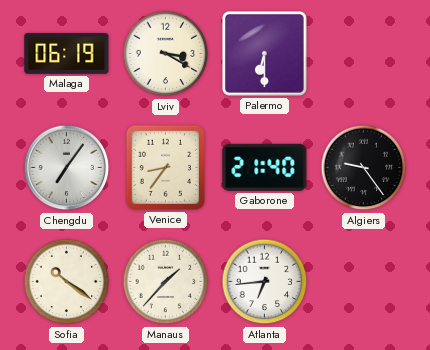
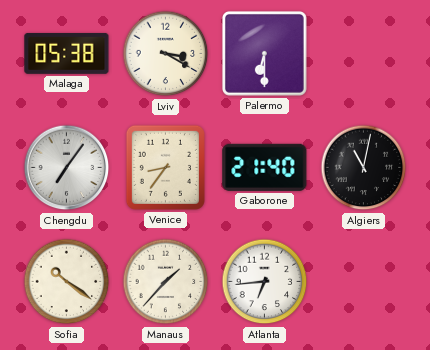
Malaga: 06:19 -> 05:38
Algiers: 9:24 -> 11:02
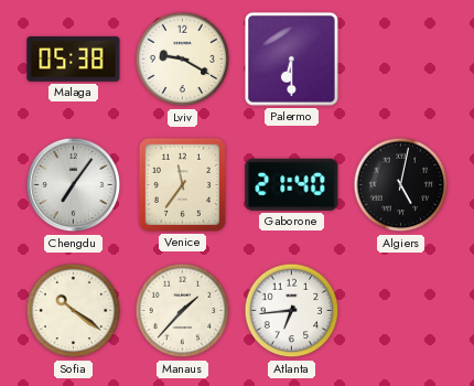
Lviv: 3:20 -> 9:20
Venice: 8:36 -> 11:36
Algiers: 11:02 -> 5:02
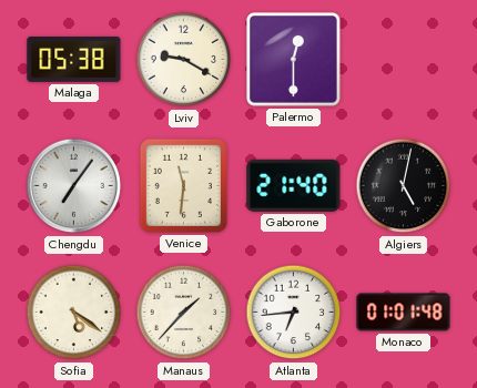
Palermo: 6:30 -> 12:30
Venice: 11:36 -> 11:31
Sofia: 10:21 -> 5:21
Monaco: none -> 01:01
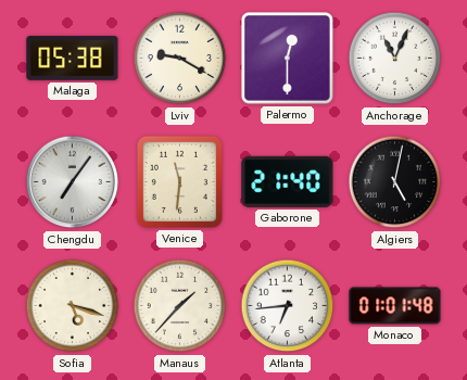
Anchorage: none -> 11:04
Sofia: 5:21 -> 5:18
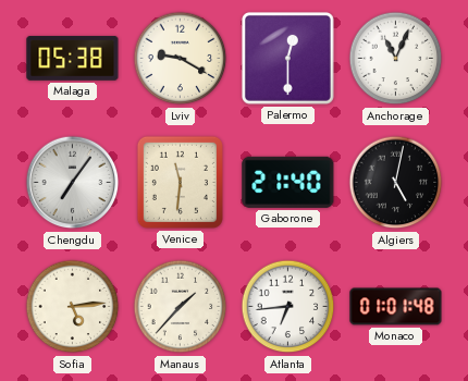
Sofia: 5:18 -> 5:14
